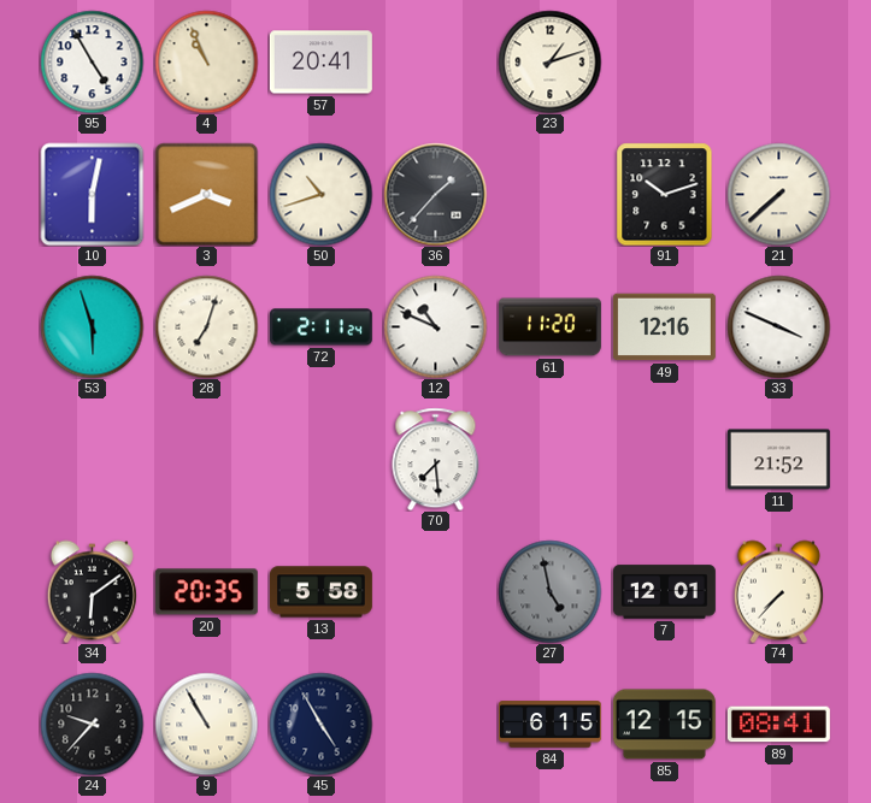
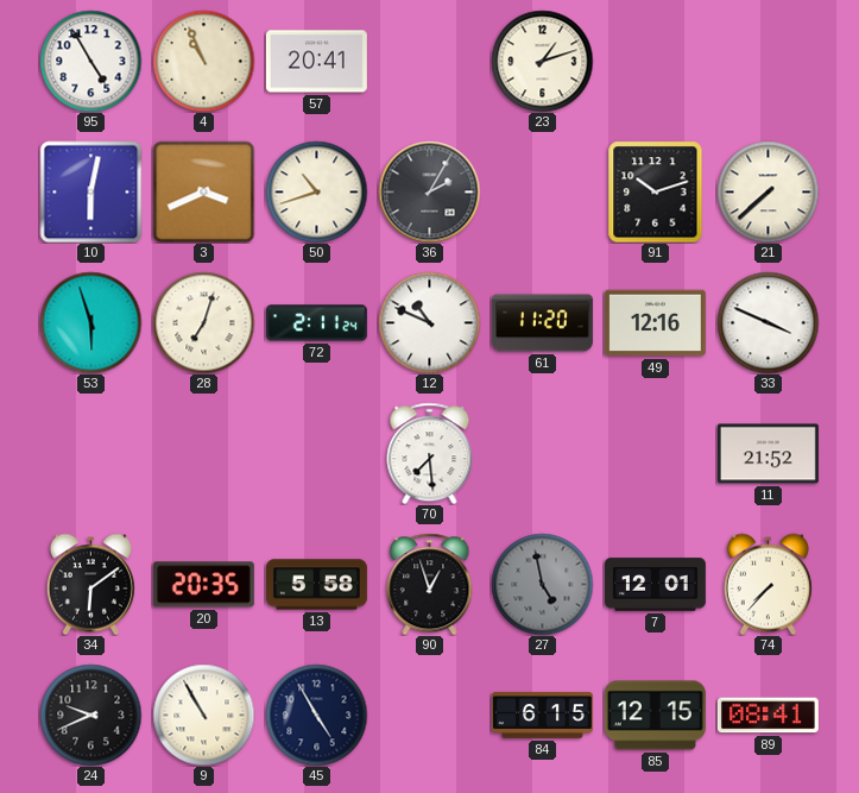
36: 1:37 -> 2:05
90: none -> 12:57
24: 9:37 -> 9:41
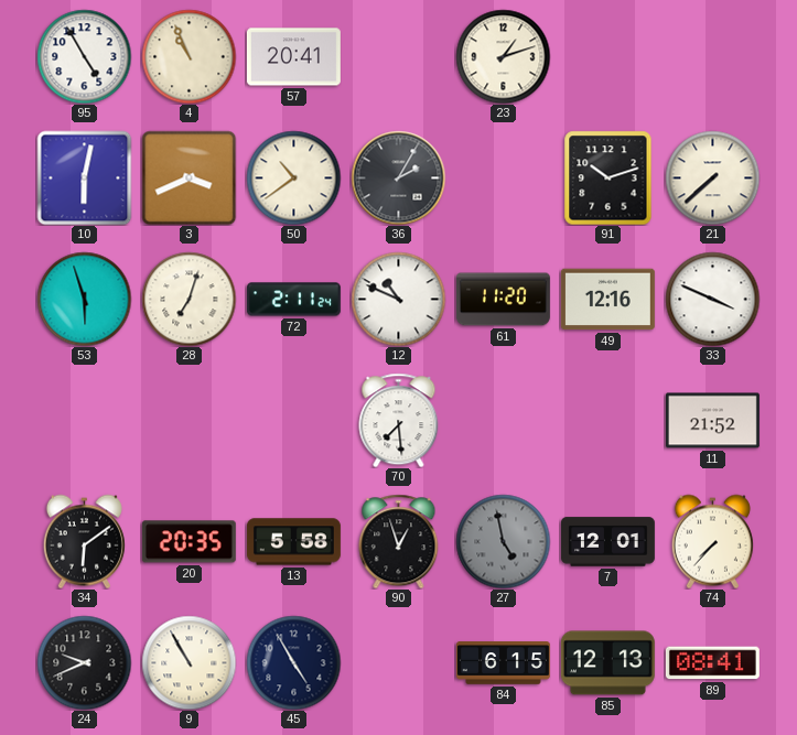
50: 10:42 -> 10:39
85: 12:15 -> 12:13
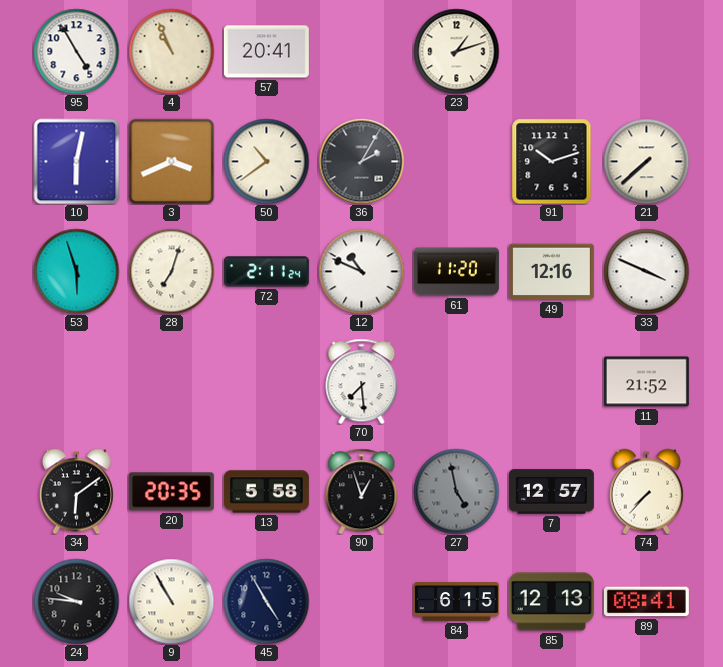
7: 12:01 -> 12:57
24: 9:41 -> 9:46
